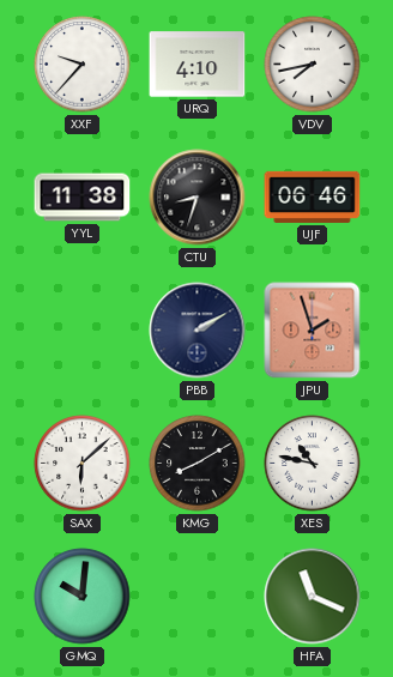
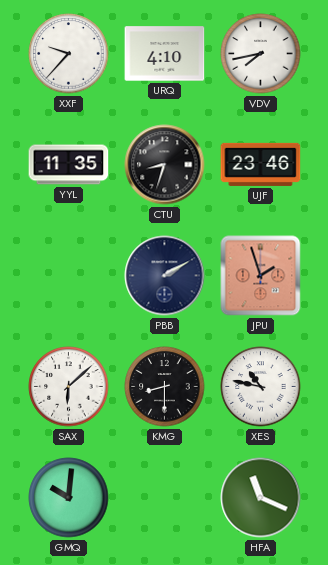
YYL: 11:38 -> 11:35
UJF: 06:46 -> 23:46
KMG: 8:10 -> 8:30
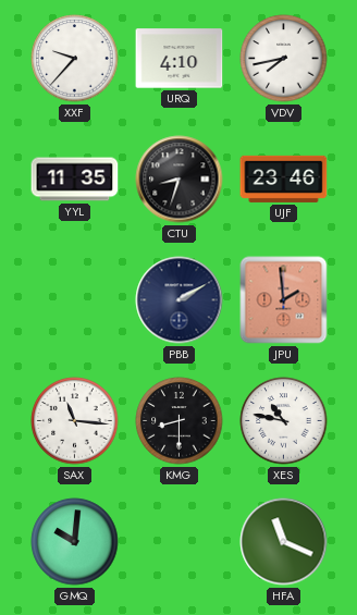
JPU: 1:57 -> 1:59
SAX: 6:08 -> 11:16
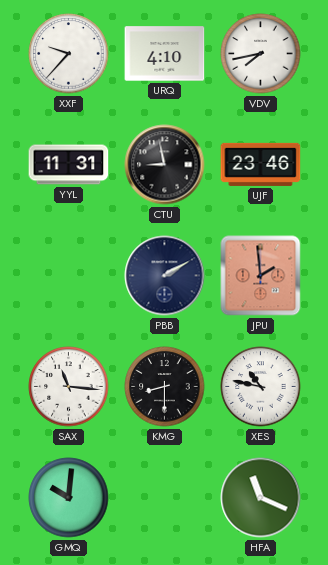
YYL: 11:35 -> 11:31
CTU: 8:33 -> 8:58
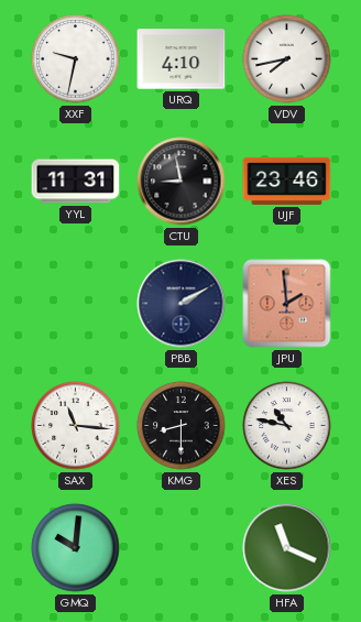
XXF: 9:37 -> 9:32
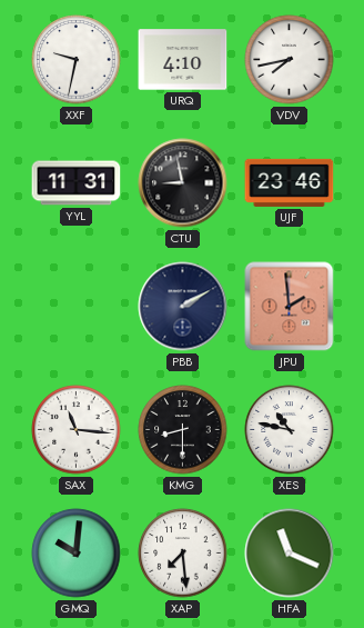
XAP: none -> 7:29
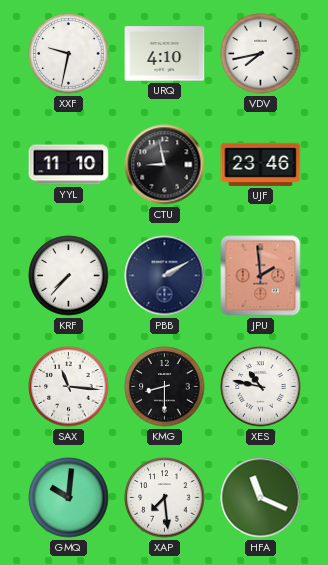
YYL: 11:31 -> 11:10
KRF: none -> 7:37
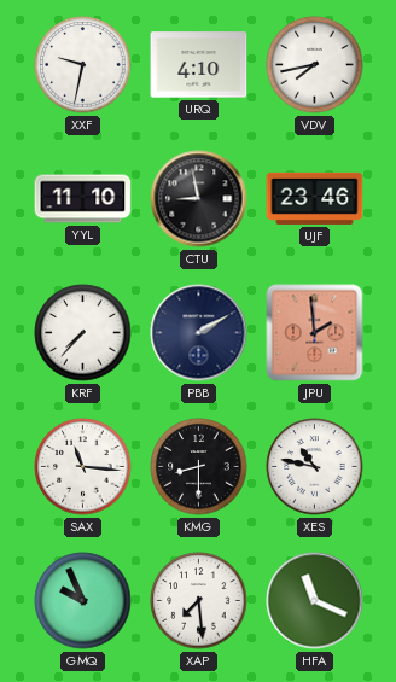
GMQ: 10:01 -> 9:56
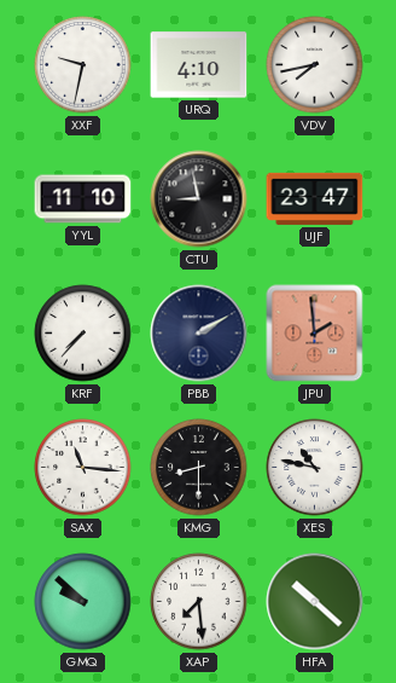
UJF: 23:46 -> 23:47
GMQ: 9:56 -> 9:52
HFA: 11:19 -> 10:22
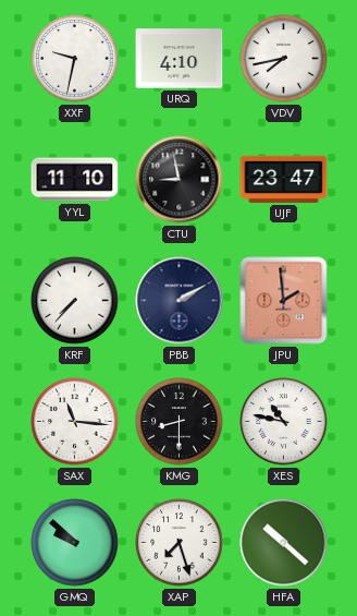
XAP: 7:29 -> 7:27
